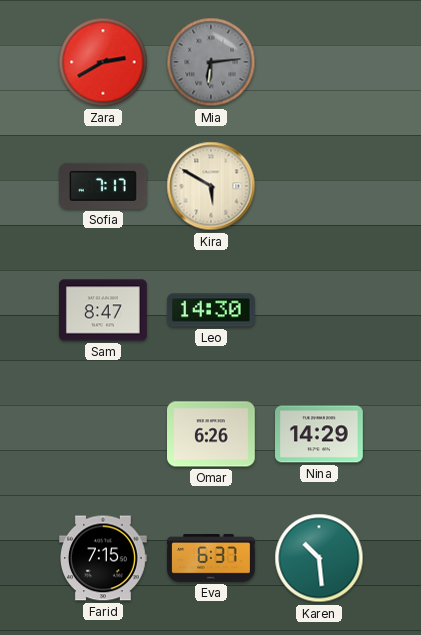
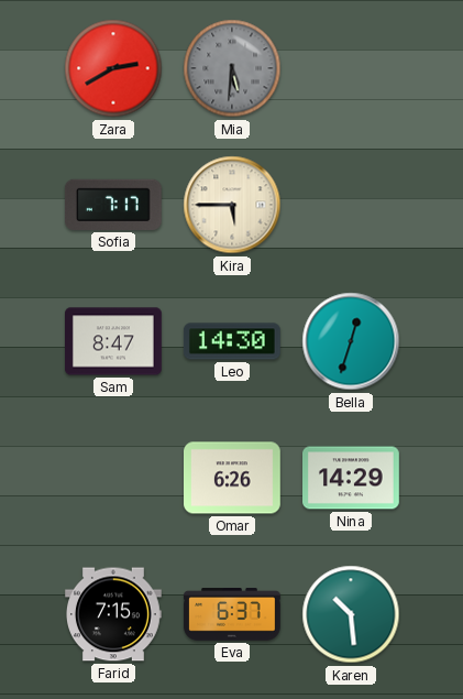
Mia: 6:14 -> 5:31
Kira: 5:50 -> 5:45
Bella: none -> 12:33
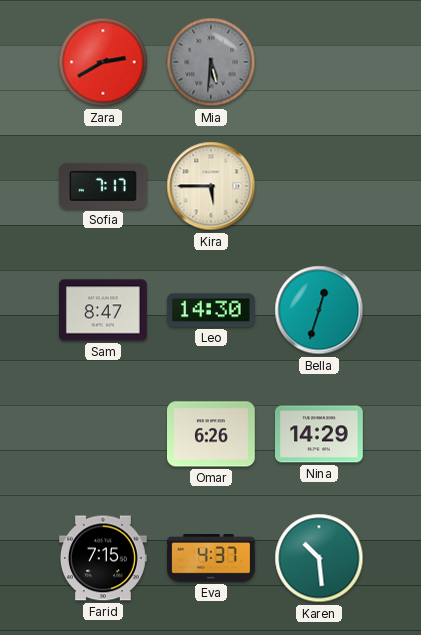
Eva: 6:37 -> 4:37
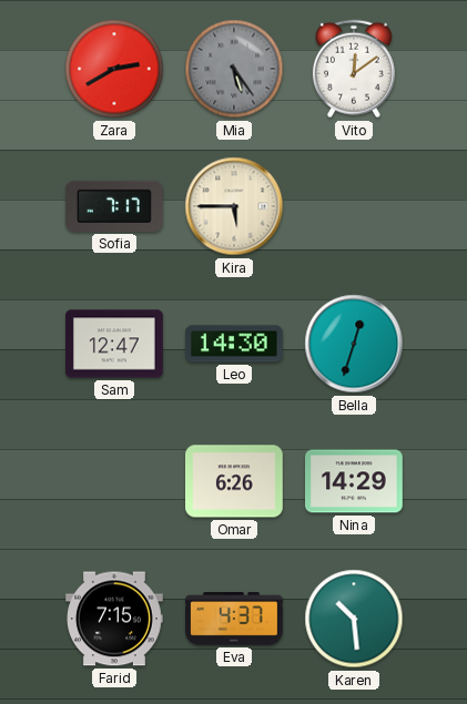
Mia: 5:31 -> 5:24
Vito: none -> 12:09
Sam: 8:47 -> 12:47
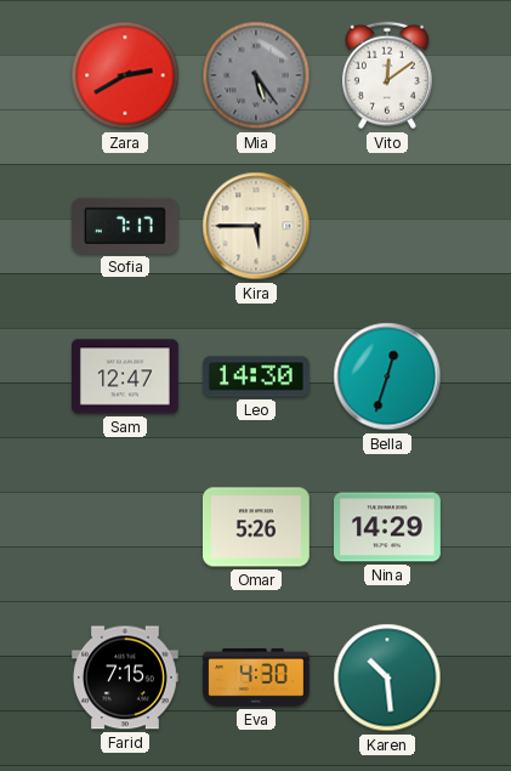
Omar: 6:26 -> 5:26
Eva: 4:37 -> 4:30
